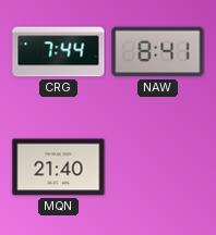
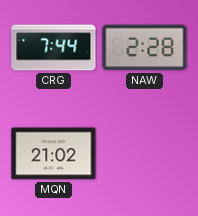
NAW: 8:41 -> 2:28
MQN: 21:40 -> 21:02
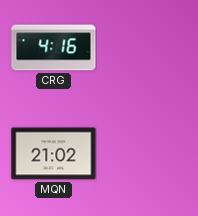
CRG: 7:44 -> 4:16
NAW: 2:28 -> none
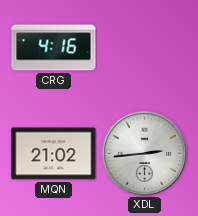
XDL: none -> 2:44
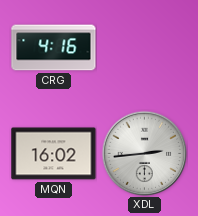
MQN: 21:02 -> 16:02
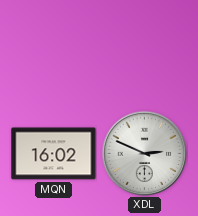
CRG: 4:16 -> none
XDL: 2:44 -> 2:49
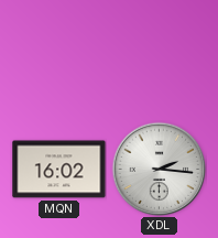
XDL: 2:49 -> 2:16
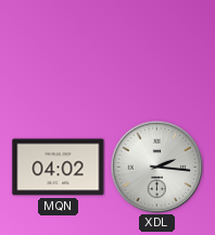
MQN: 16:02 -> 04:02
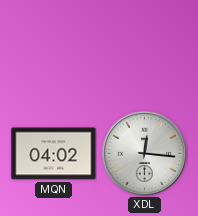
XDL: 2:16 -> 12:16
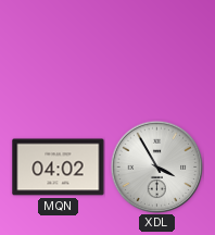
XDL: 12:16 -> 3:55
